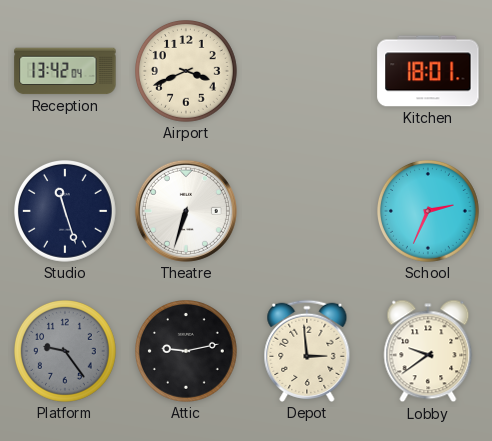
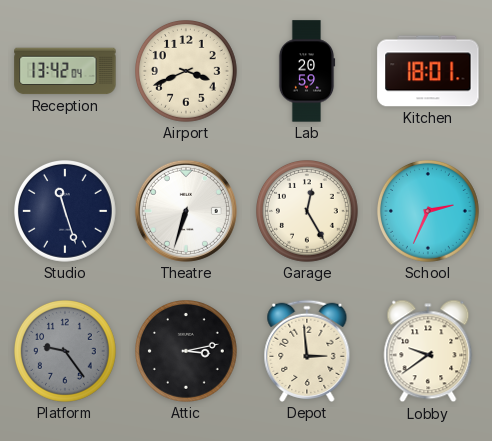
Lab: none -> 20:59
Garage: none -> 12:25
Attic: 9:13 -> 3:13
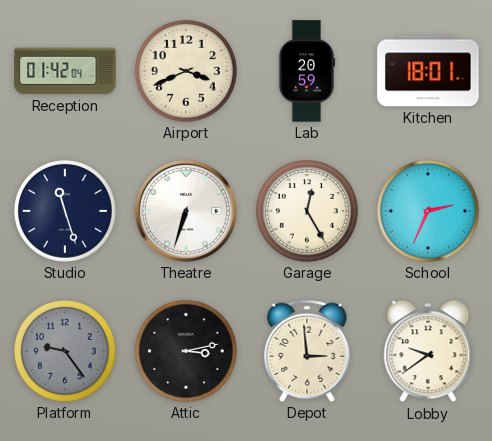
Reception: 13:42 -> 01:42
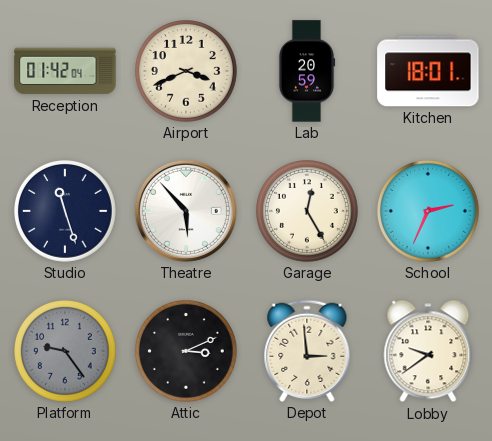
Theatre: 6:33 -> 5:53
Attic: 3:13 -> 3:11
